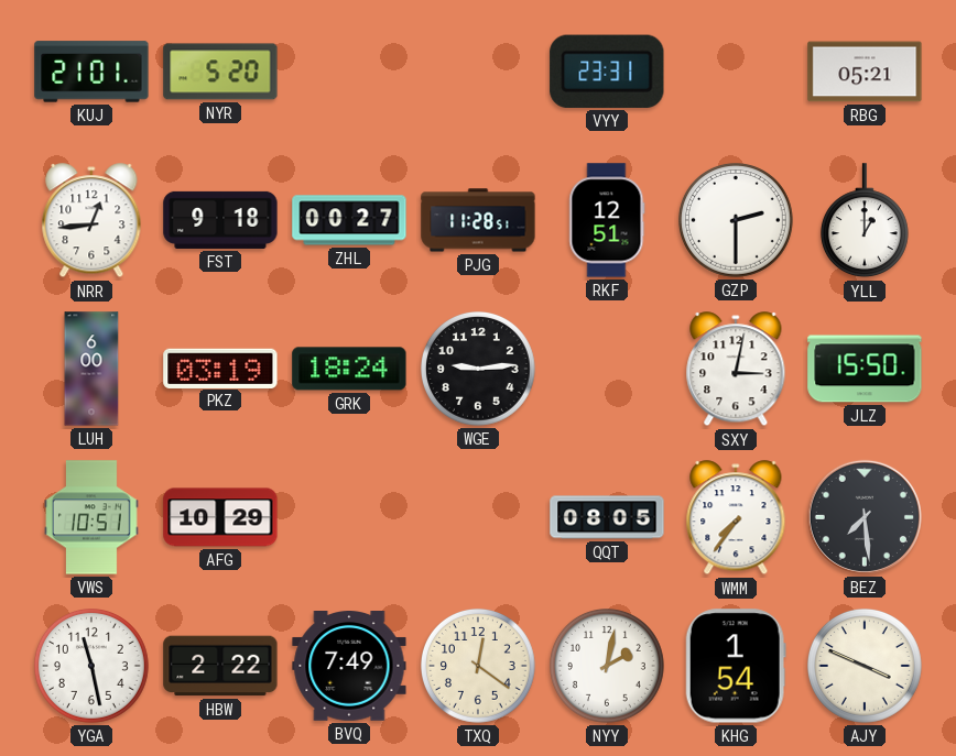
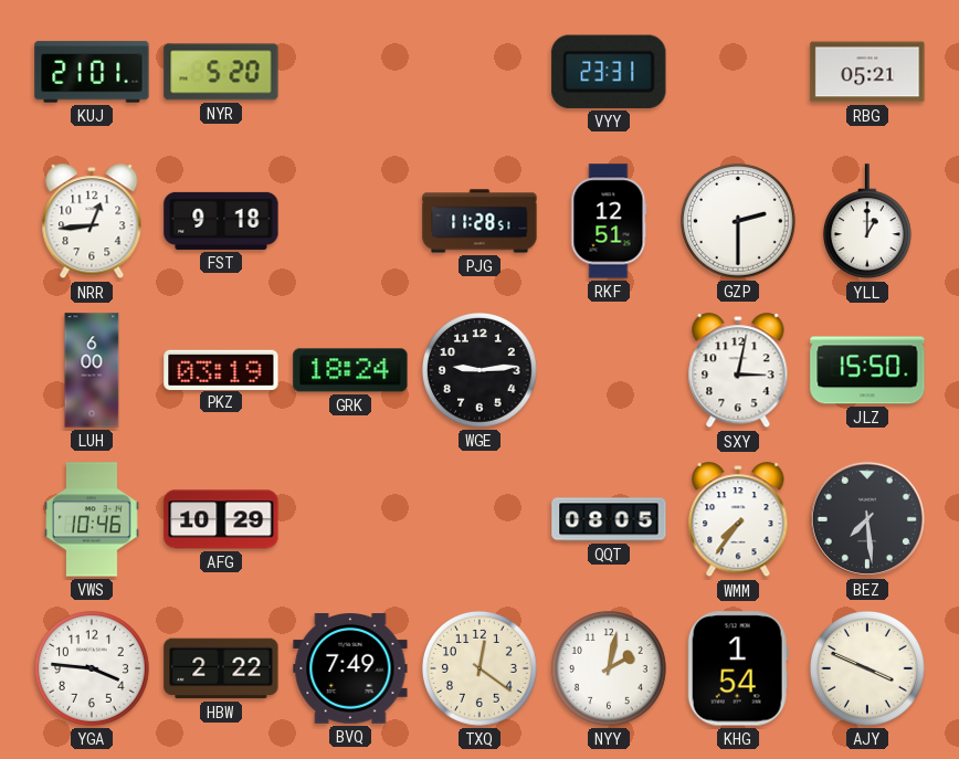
ZHL: 00:27 -> none
VWS: 10:51 -> 10:46
YGA: 11:28 -> 3:46
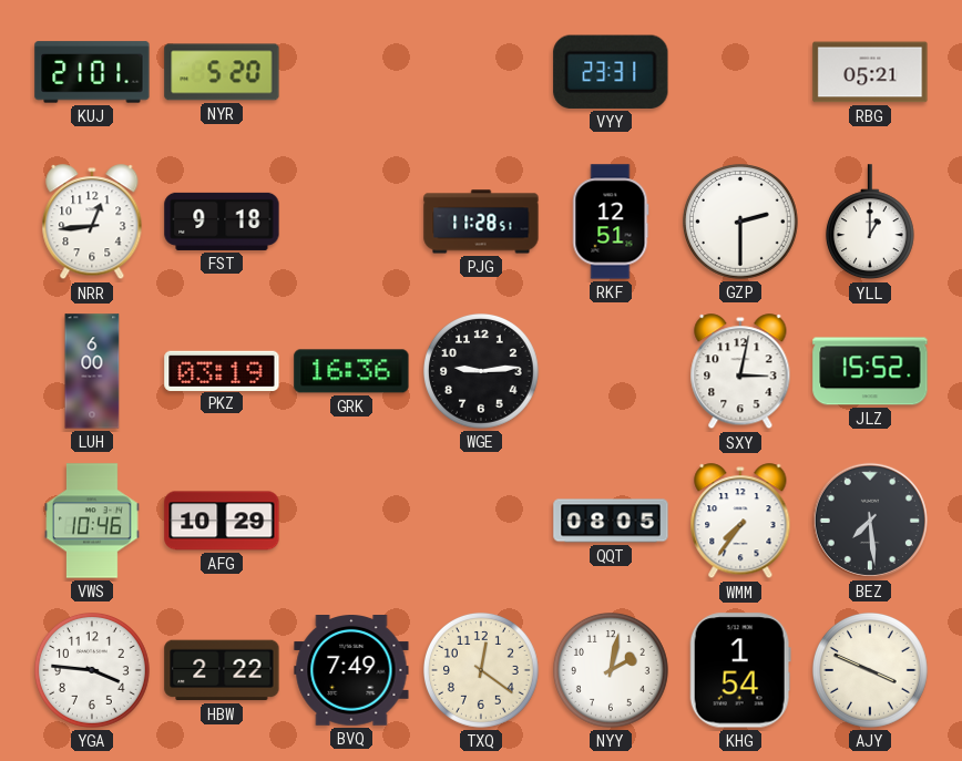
GRK: 18:24 -> 16:36
JLZ: 15:50 -> 15:52
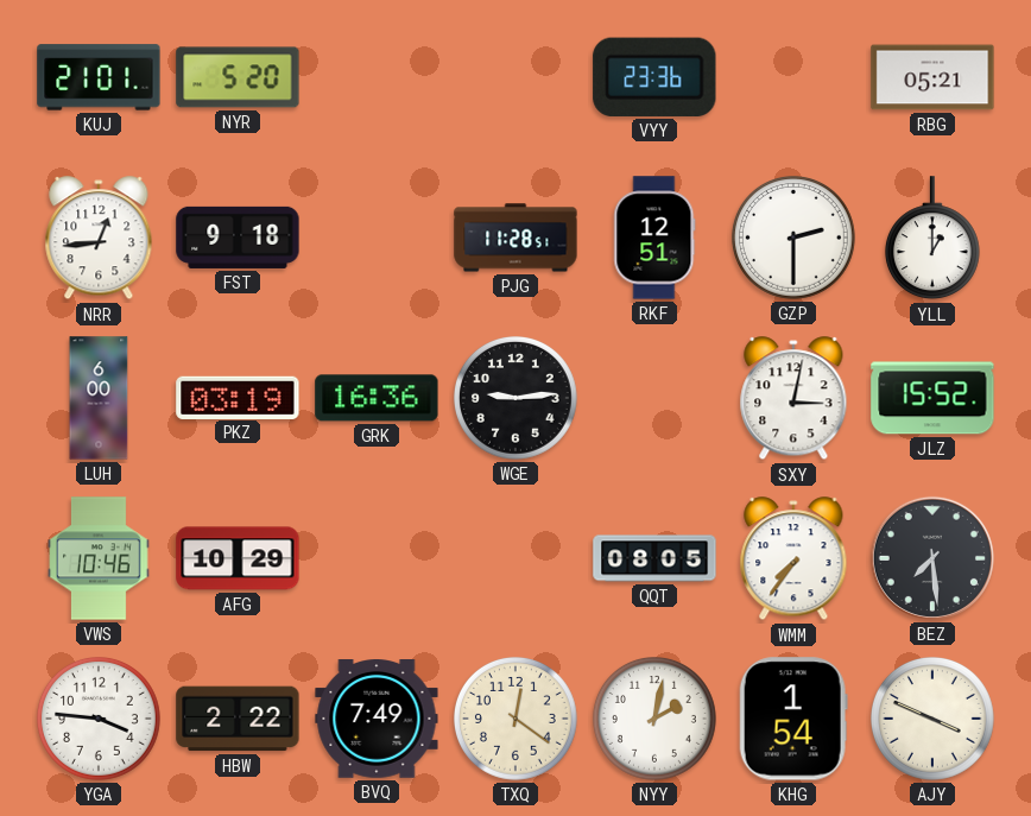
VYY: 23:31 -> 23:36
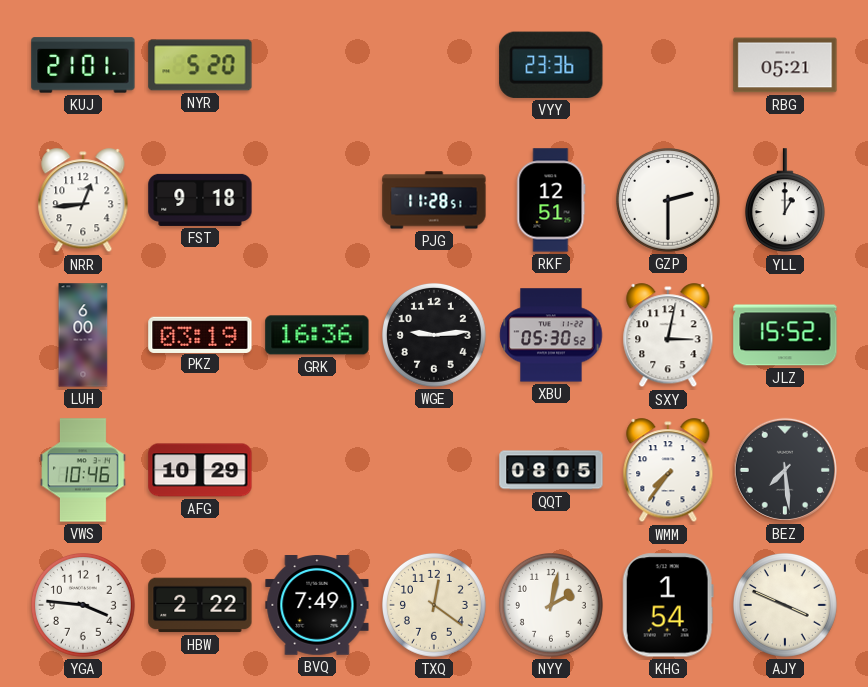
XBU: none -> 05:30
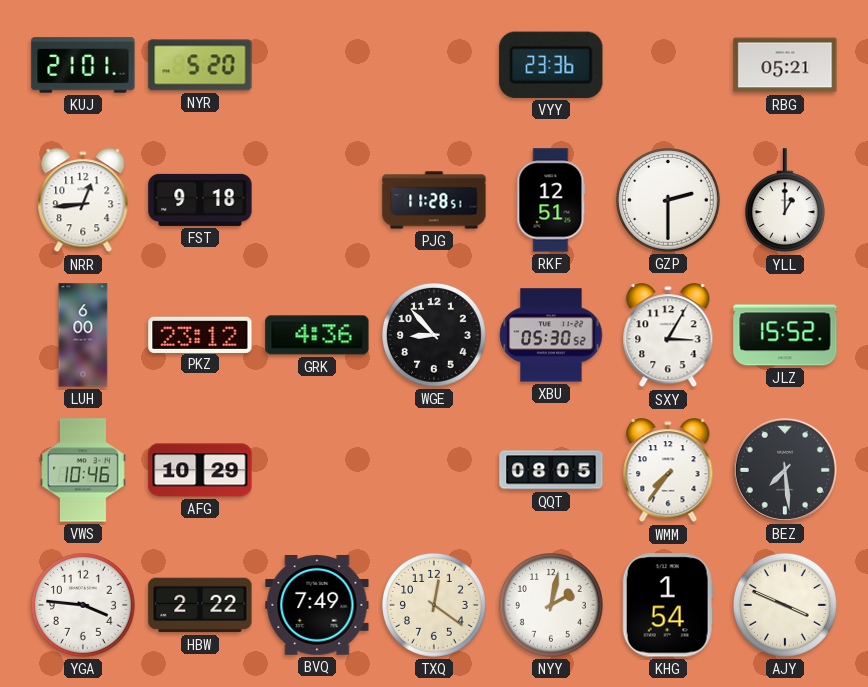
PKZ: 03:19 -> 23:12
GRK: 16:36 -> 4:36
WGE: 9:14 -> 8:53
SXY: 3:02 -> 3:05
